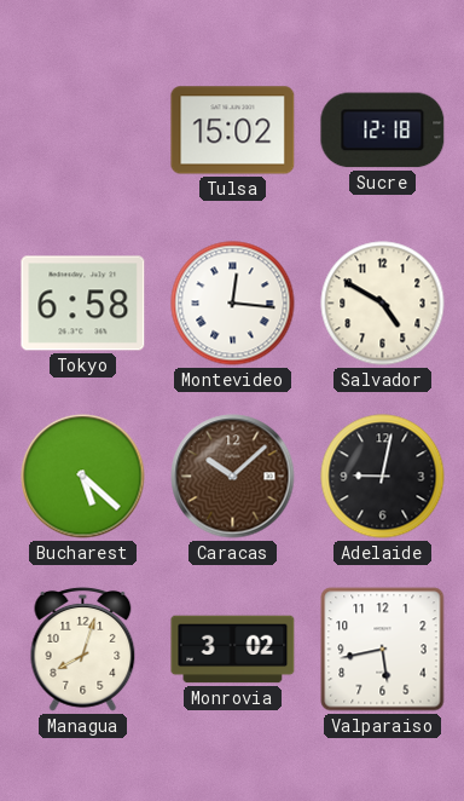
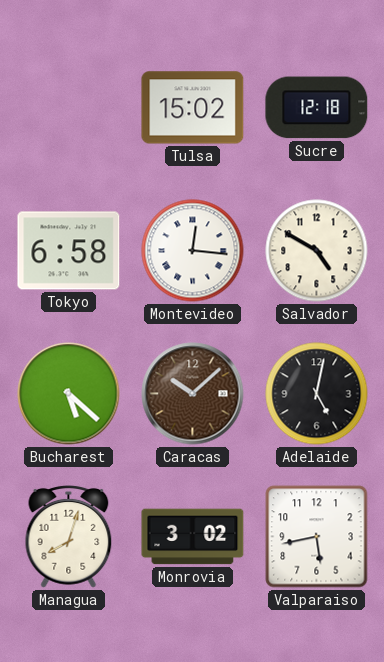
Adelaide: 9:02 -> 5:02
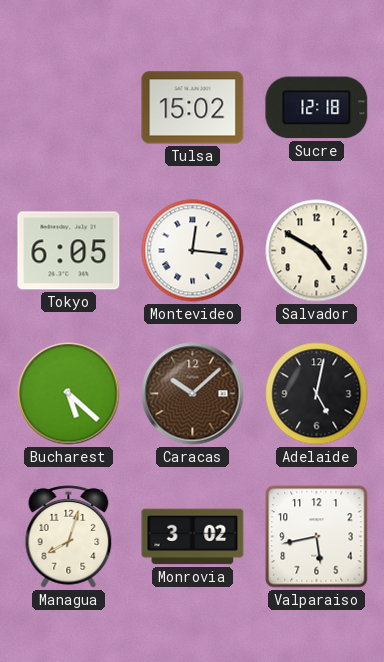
Tokyo: 6:58 -> 6:05
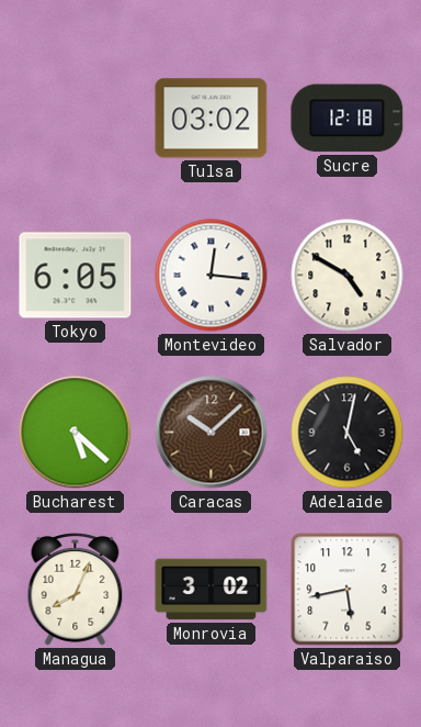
Tulsa: 15:02 -> 03:02
Managua: 8:03 -> 8:04
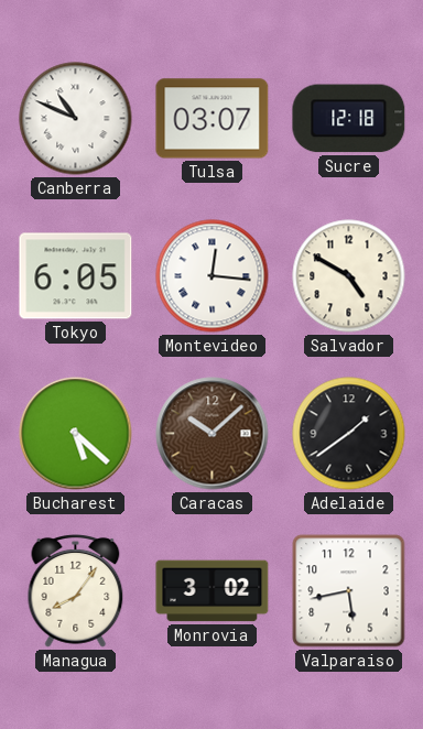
Canberra: none -> 10:49
Tulsa: 03:02 -> 03:07
Adelaide: 5:02 -> 1:39
Managua: 8:04 -> 8:06
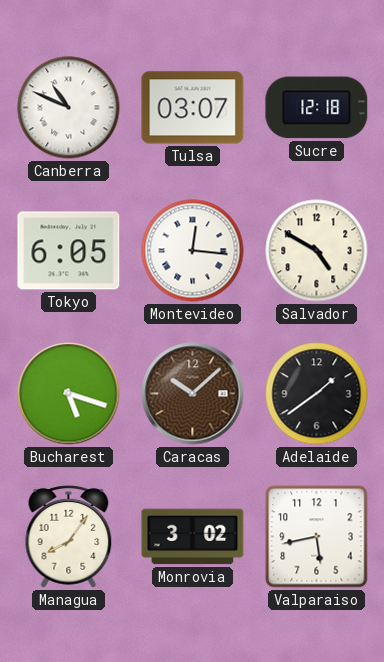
Bucharest: 5:22 -> 5:18
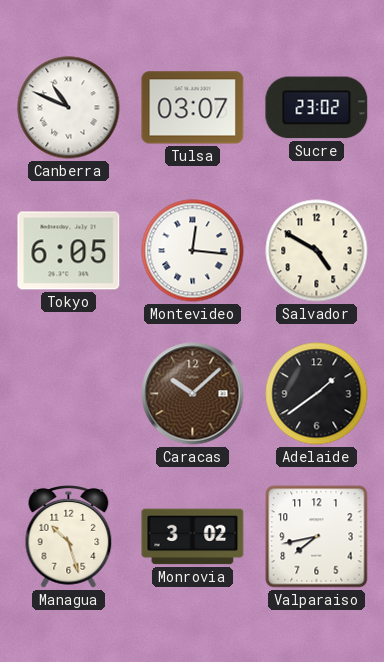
Sucre: 12:18 -> 23:02
Bucharest: 5:18 -> none
Managua: 8:06 -> 10:27
Valparaiso: 5:43 -> 7:43
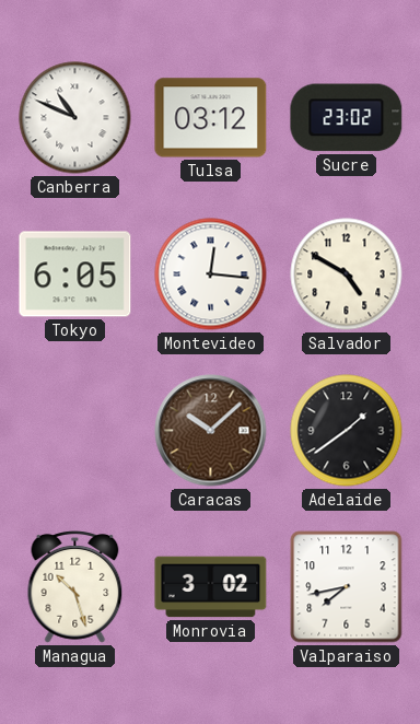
Tulsa: 03:07 -> 03:12
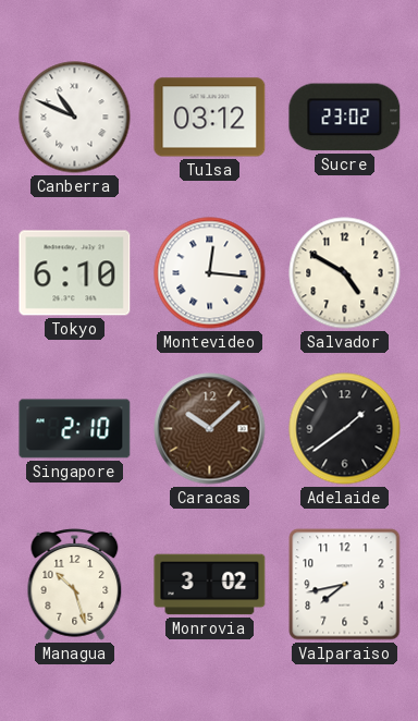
Tokyo: 6:05 -> 6:10
Singapore: none -> 2:10
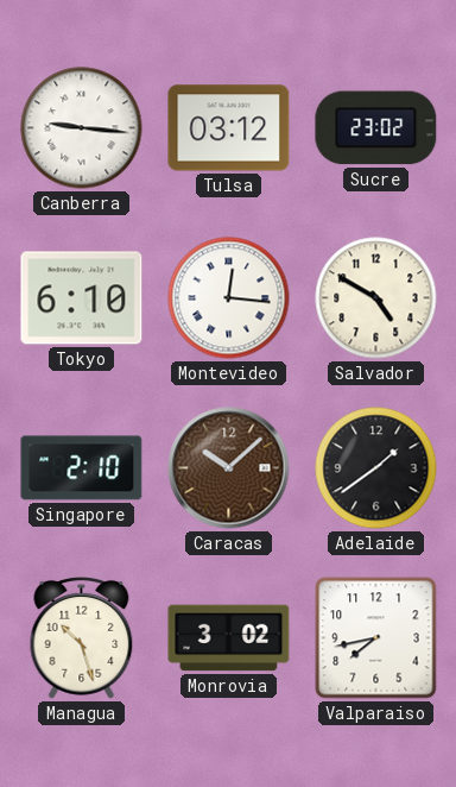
Canberra: 10:49 -> 9:16
